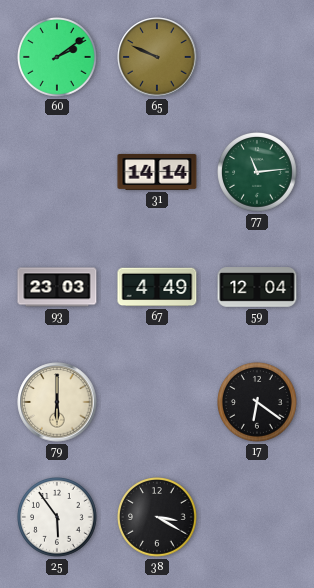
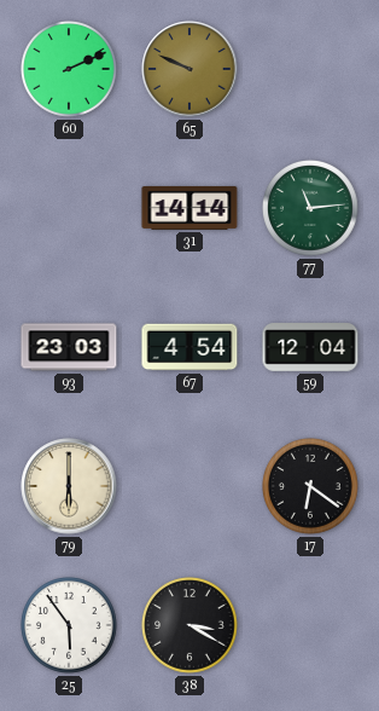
60: 2:09 -> 2:11
67: 4:49 -> 4:54
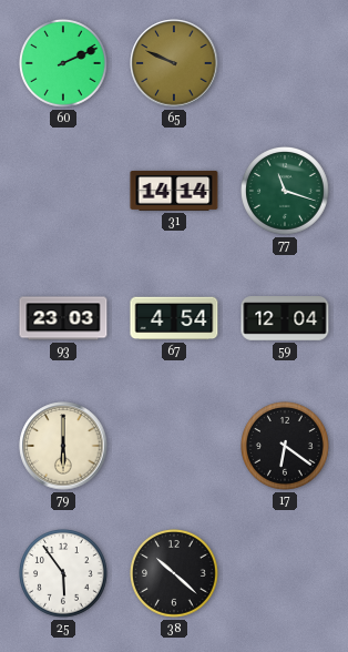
77: 11:14 -> 11:18
38: 3:20 -> 10:22
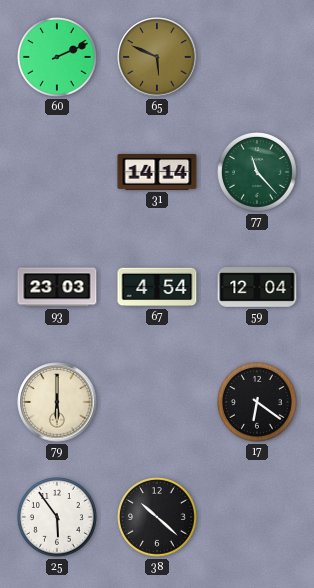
65: 9:49 -> 5:49
77: 11:18 -> 11:23
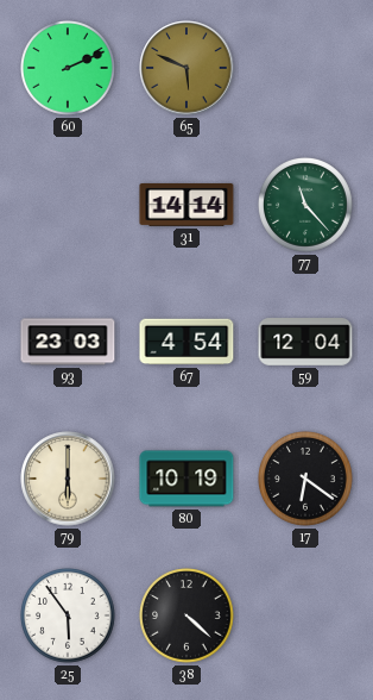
80: none -> 10:19
38: 10:22 -> 4:22
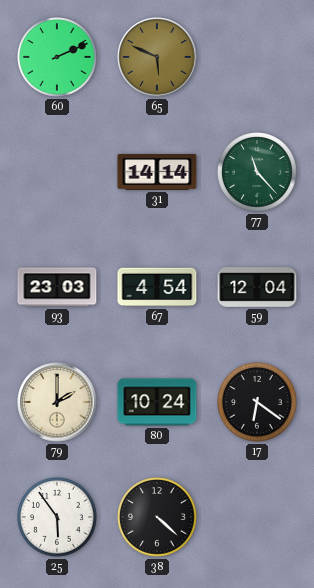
79: 6:00 -> 2:00
80: 10:19 -> 10:24
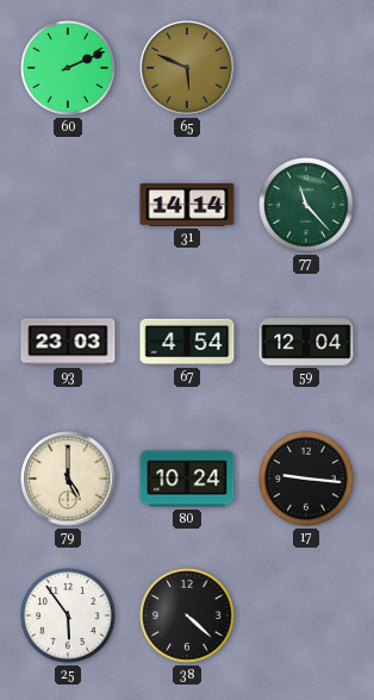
79: 2:00 -> 5:00
17: 6:21 -> 9:16
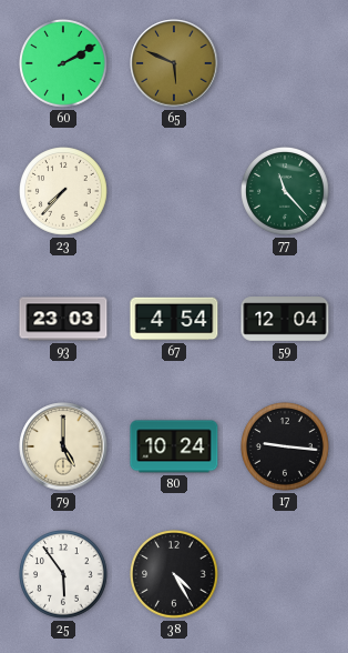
60: 2:11 -> 2:10
23: none -> 7:37
31: 14:14 -> none
38: 4:22 -> 4:25
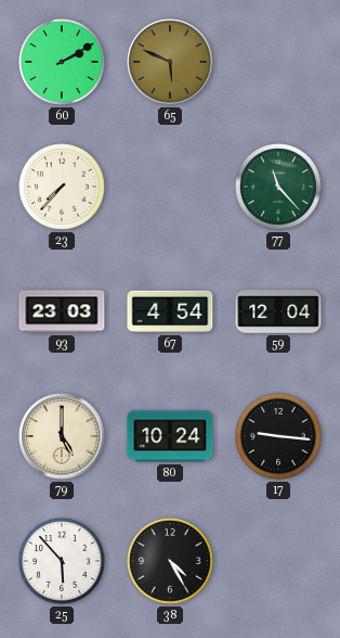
25: 5:54 -> 5:53
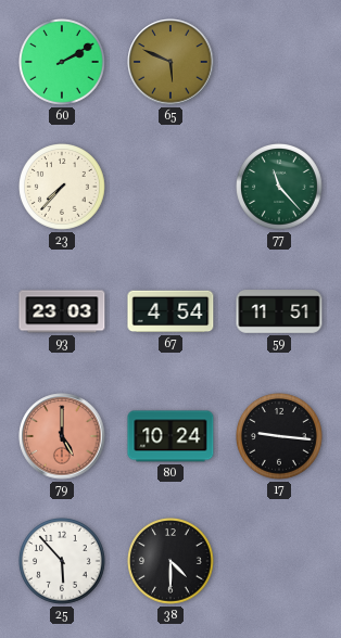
59: 12:04 -> 11:51
79 dial: cream -> salmon
38: 4:25 -> 4:30
